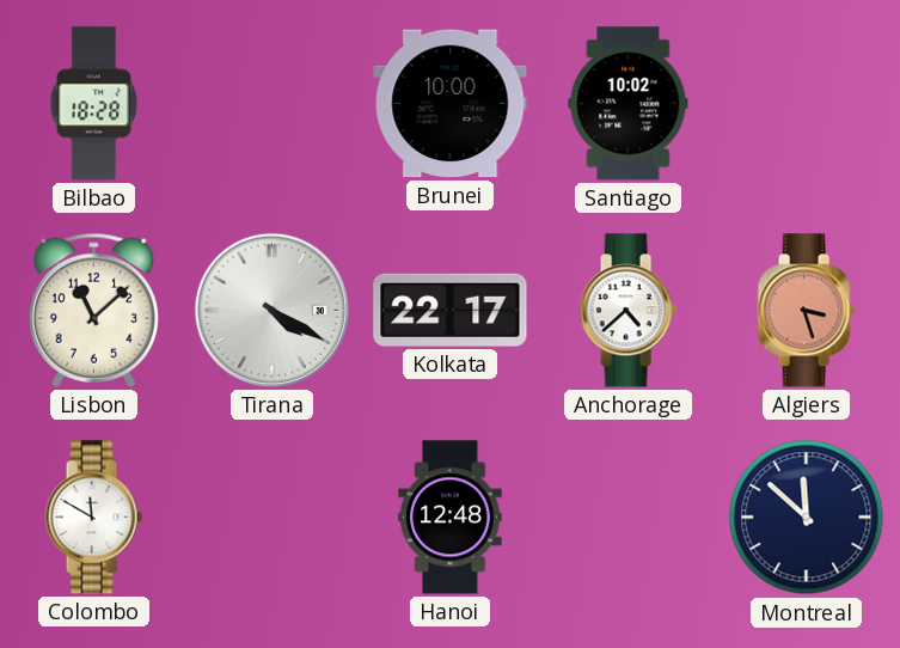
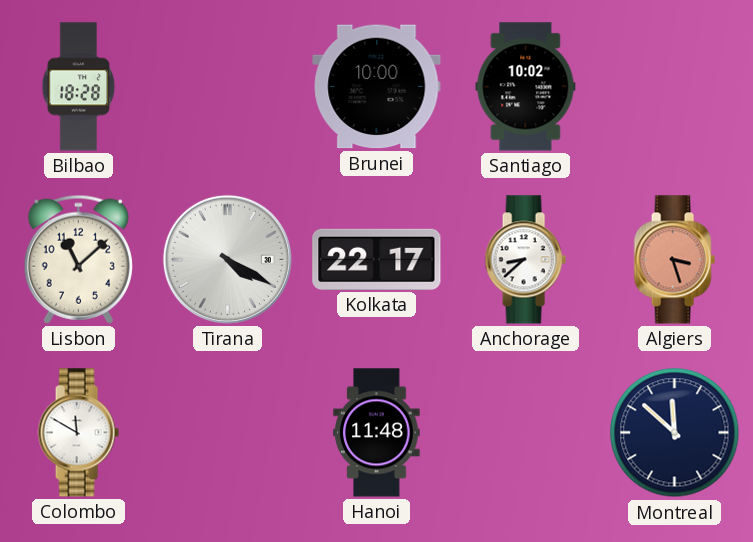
Anchorage: 4:38 -> 8:38
Hanoi: 12:48 -> 11:48
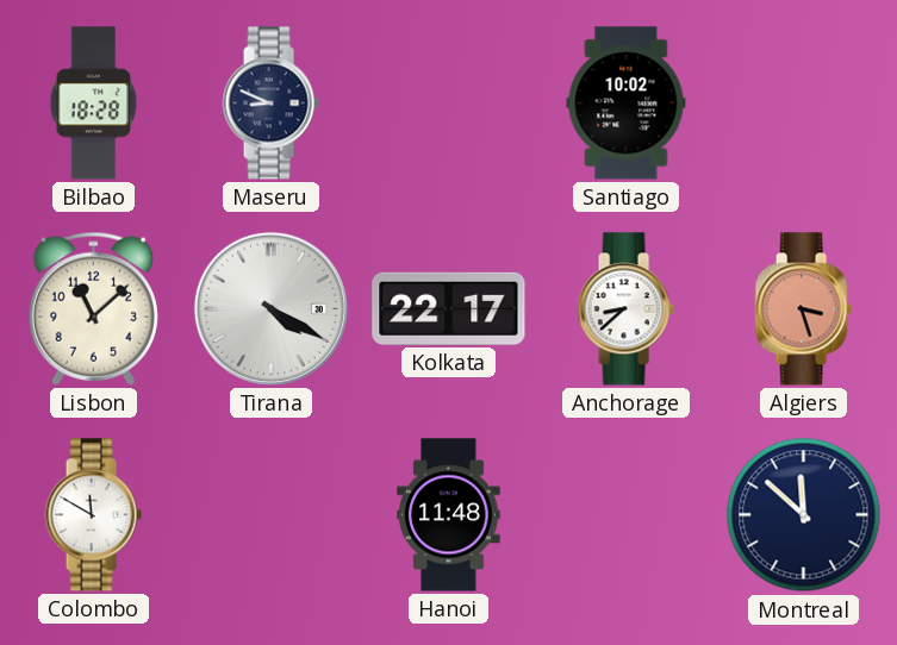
Maseru: none -> 8:49
Brunei: 10:00 -> none
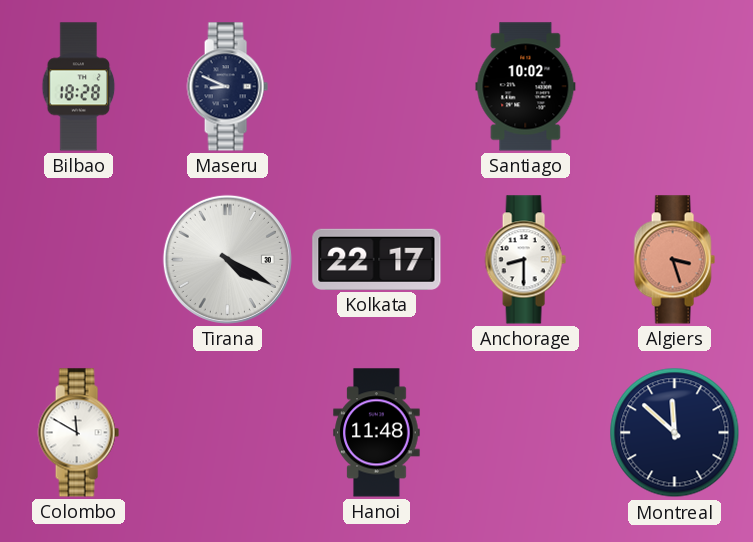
Lisbon: 11:08 -> none
Anchorage: 8:38 -> 8:30
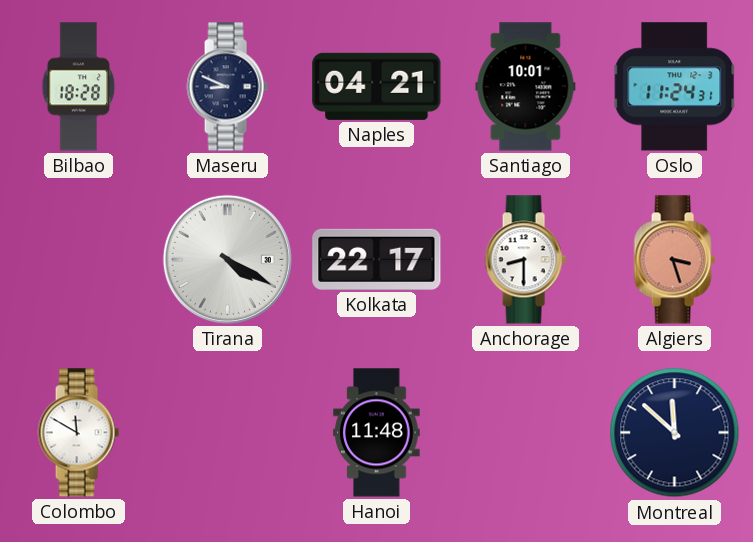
Naples: none -> 04:21
Santiago: 10:02 -> 10:01
Oslo: none -> 11:24
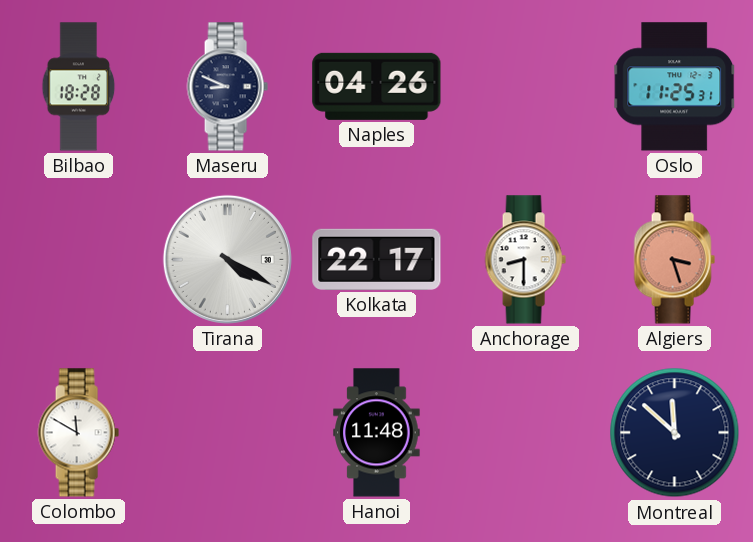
Naples: 04:21 -> 04:26
Santiago: 10:01 -> none
Oslo: 11:24 -> 11:25
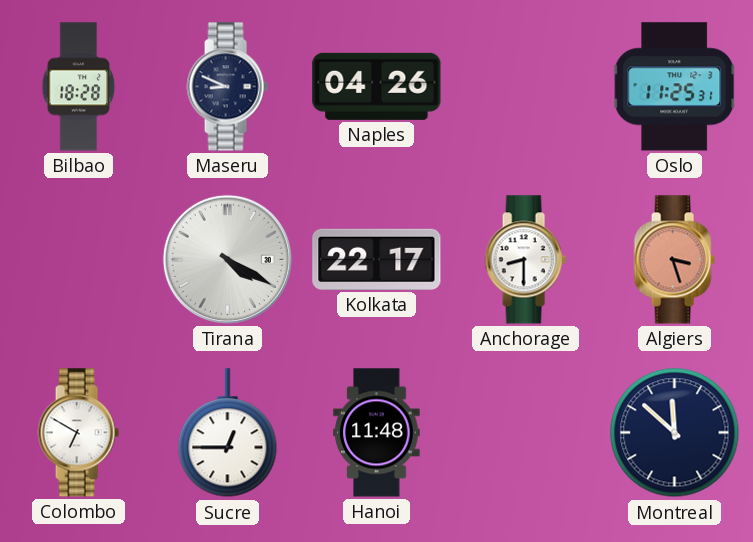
Colombo: 11:50 -> 6:50
Sucre: none -> 12:45
